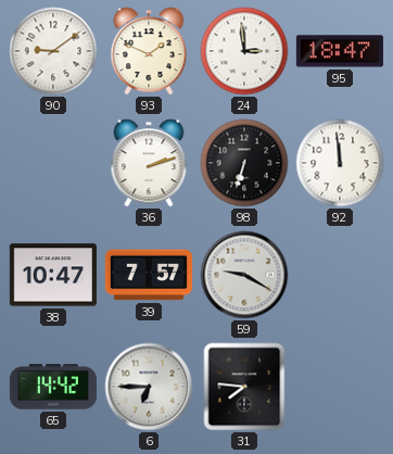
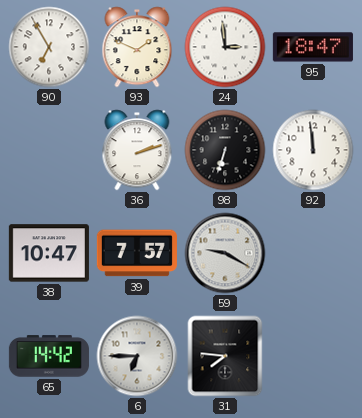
90: 9:09 -> 6:55
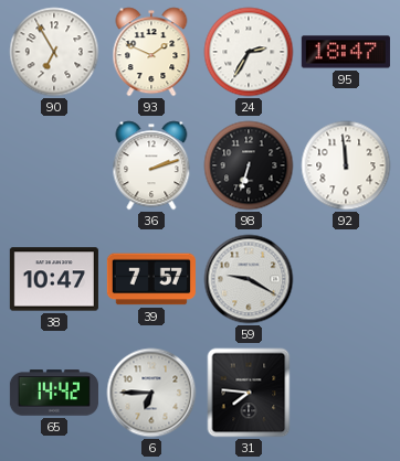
24: 2:59 -> 2:35
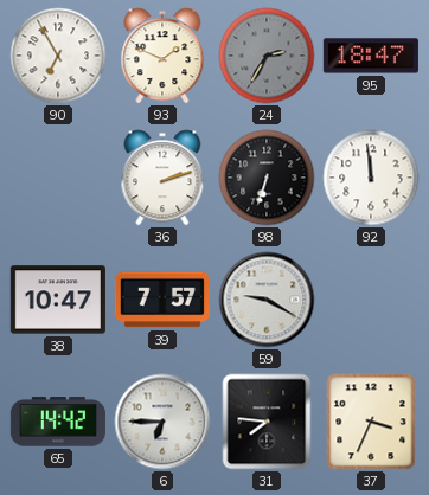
24 dial: white -> grey
37: none -> 3:34
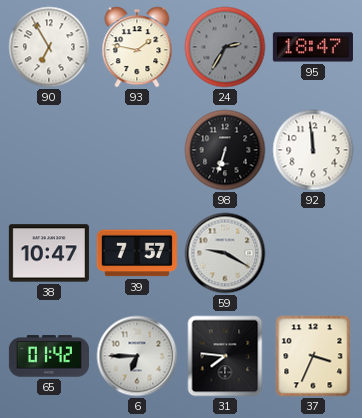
93: 1:49 -> 1:47
36: 2:12 -> none
65: 14:42 -> 01:42
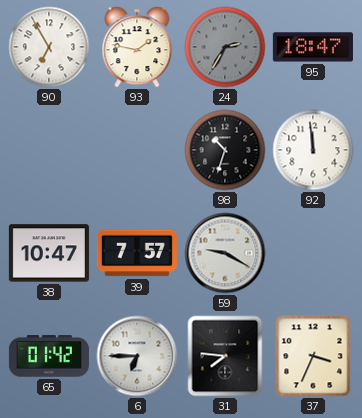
98: 6:33 -> 10:33
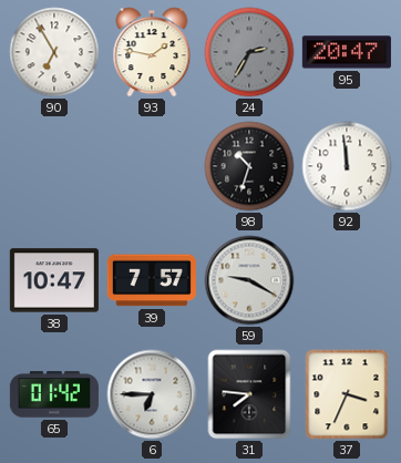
95: 18:47 -> 20:47
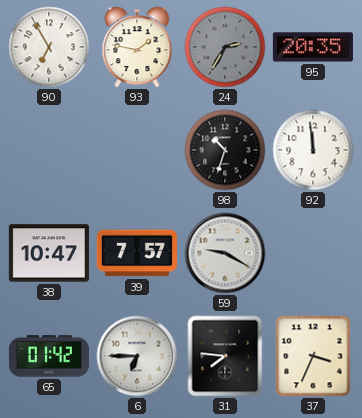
95: 20:47 -> 20:35
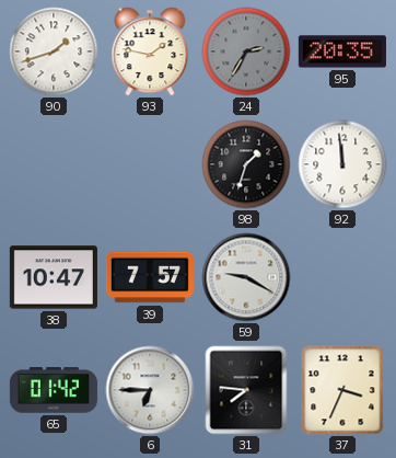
90: 6:55 -> 1:42
98: 10:33 -> 1:33
